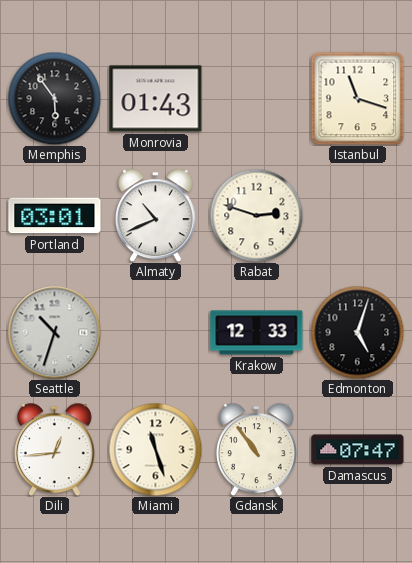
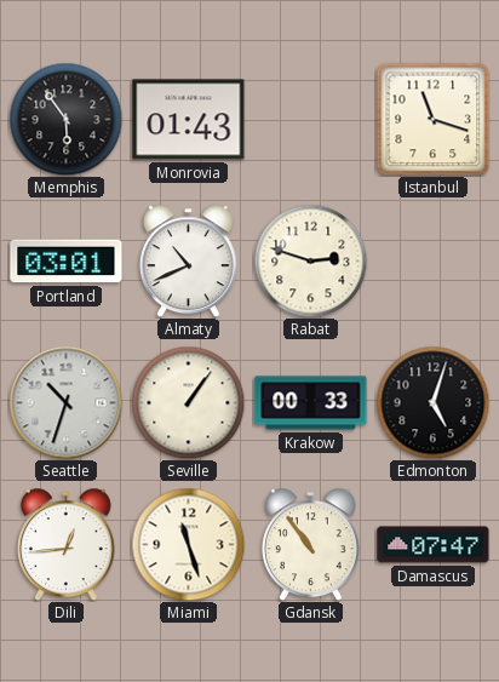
Seville: none -> 1:06
Krakow: 12:33 -> 00:33
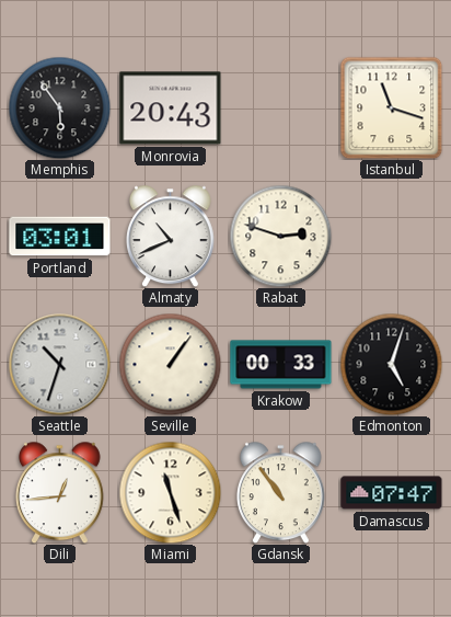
Monrovia: 01:43 -> 20:43
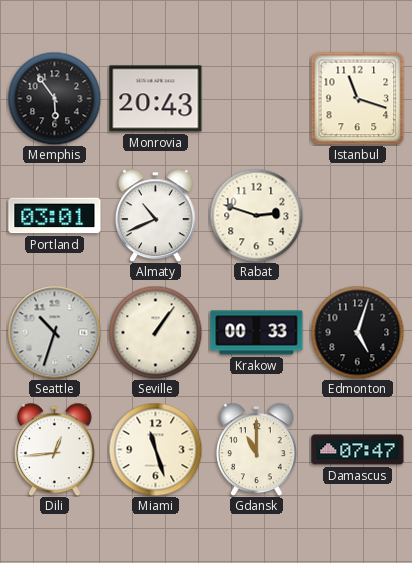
Gdansk: 10:54 -> 11:00
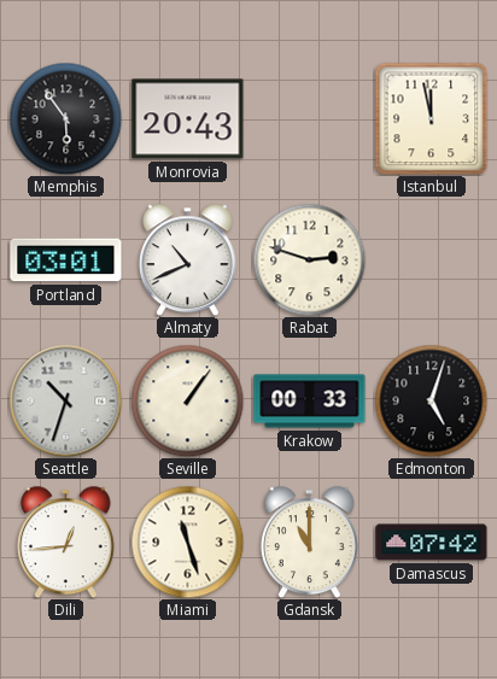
Istanbul: 11:18 -> 11:58
Damascus: 07:47 -> 07:42
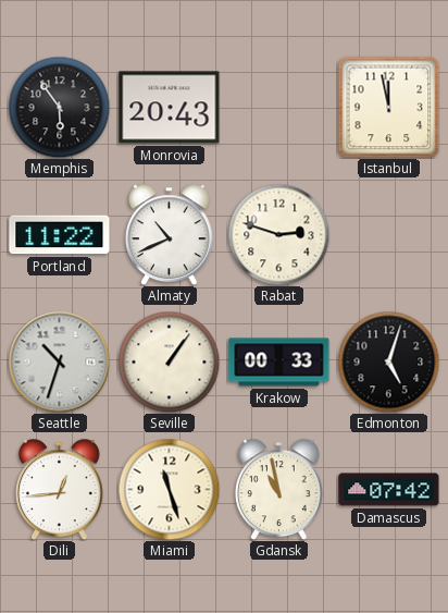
Portland: 03:01 -> 11:22
Gdansk: 11:00 -> 10:58
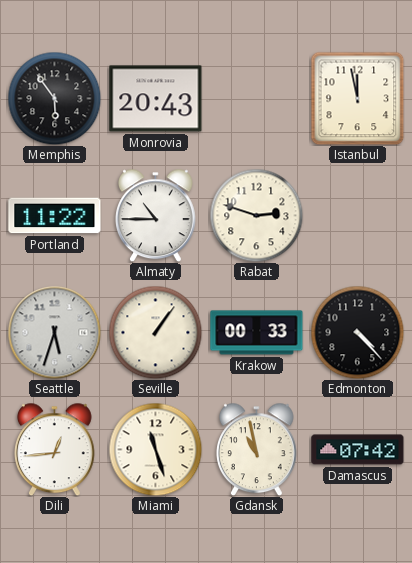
Almaty: 10:41 -> 10:45
Seattle: 10:33 -> 5:33
Edmonton: 5:03 -> 4:23
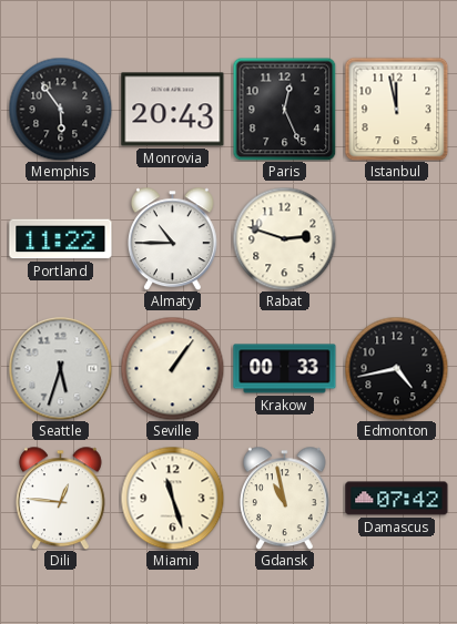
Paris: none -> 12:26
Edmonton: 4:23 -> 4:43
Dili: 12:44 -> 12:46
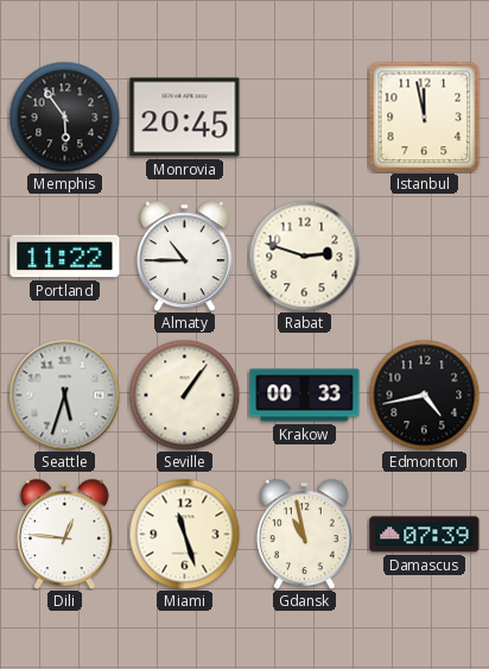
Monrovia: 20:43 -> 20:45
Paris: 12:26 -> none
Damascus: 07:42 -> 07:39
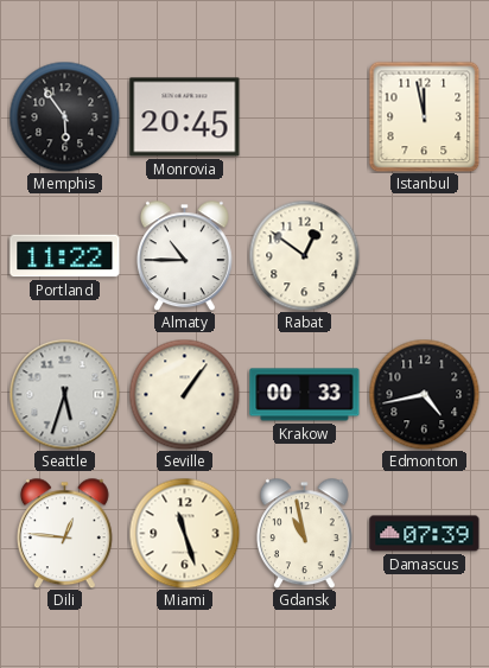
Rabat: 2:48 -> 12:51
